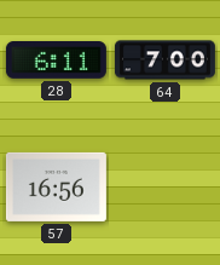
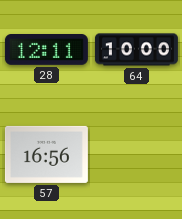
28: 6:11 -> 12:11
64: 7:00 -> 10:00
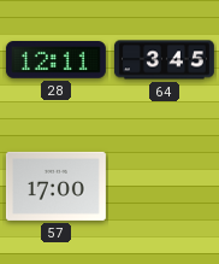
64: 10:00 -> 3:45
57: 16:56 -> 17:00
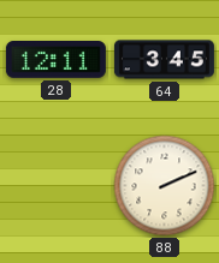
57: 17:00 -> none
88: none -> 2:11
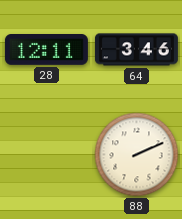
64: 3:45 -> 3:46
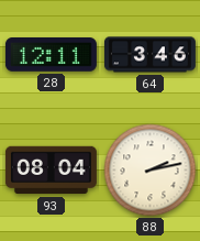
93: none -> 08:04
88: 2:11 -> 2:13
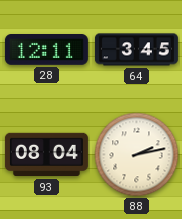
64: 3:46 -> 3:45
